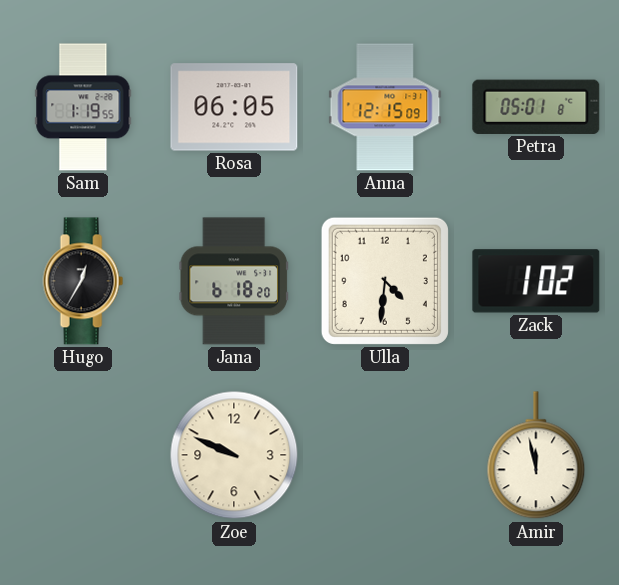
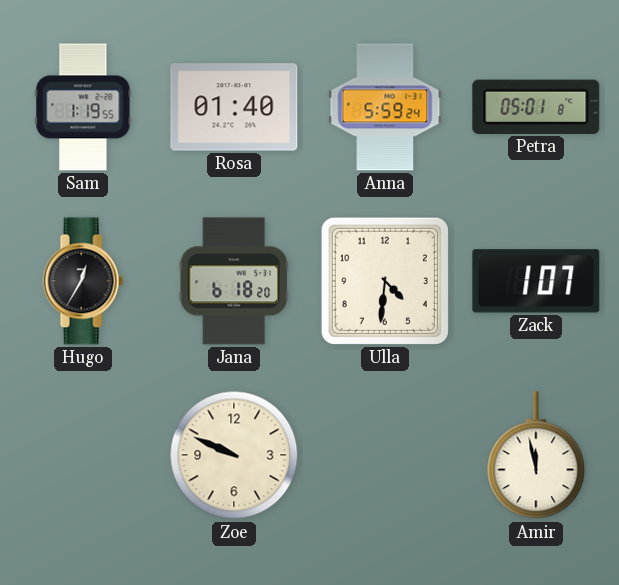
Rosa: 06:05 -> 01:40
Anna: 12:15 -> 5:59
Zack: 1:02 -> 1:07
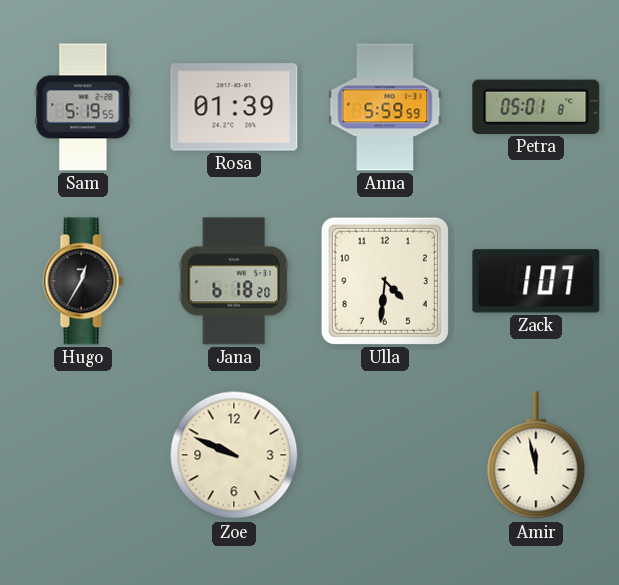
Sam: 1:19 -> 5:19
Rosa: 01:40 -> 01:39
Anna: 5:59:24 -> 5:59:59
